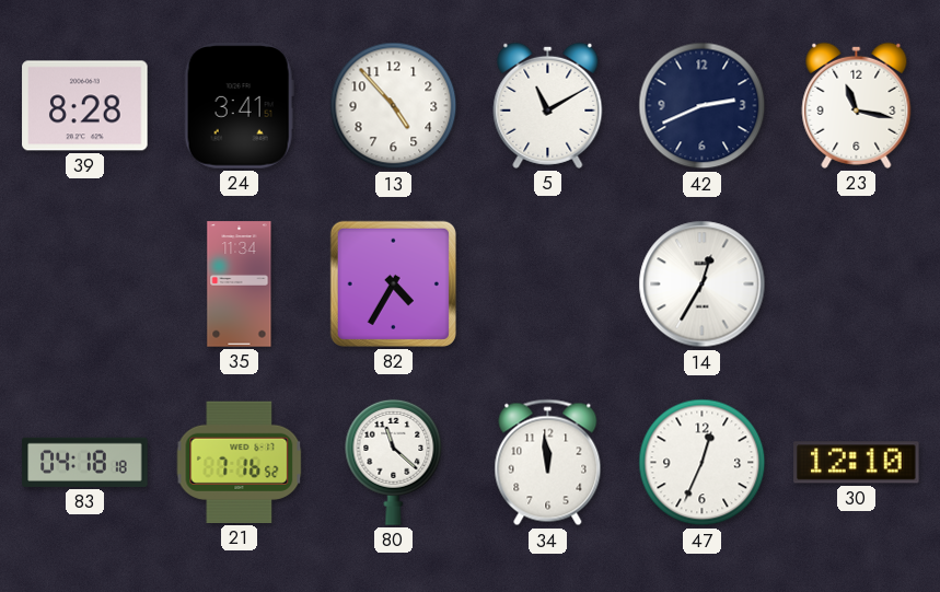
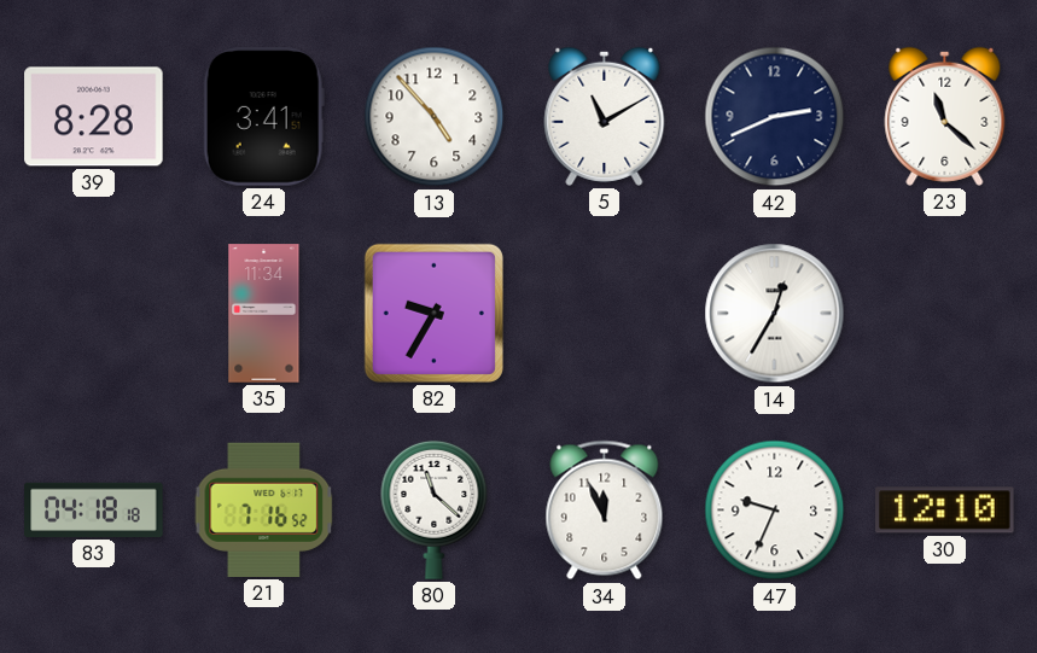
23: 11:17 -> 11:22
82: 4:35 -> 9:35
34: 11:59 -> 11:56
47: 12:34 -> 9:34
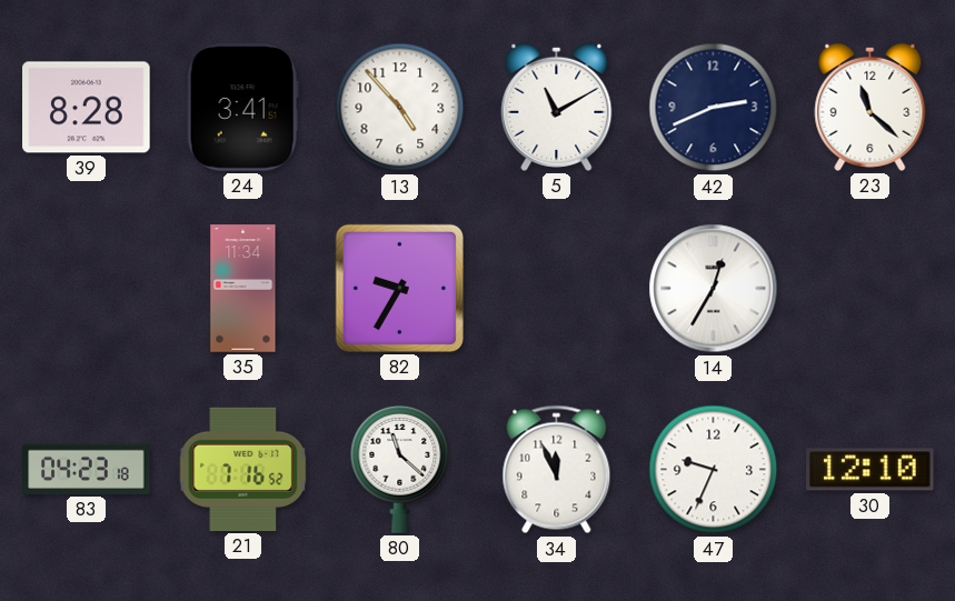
83: 04:18 -> 04:23
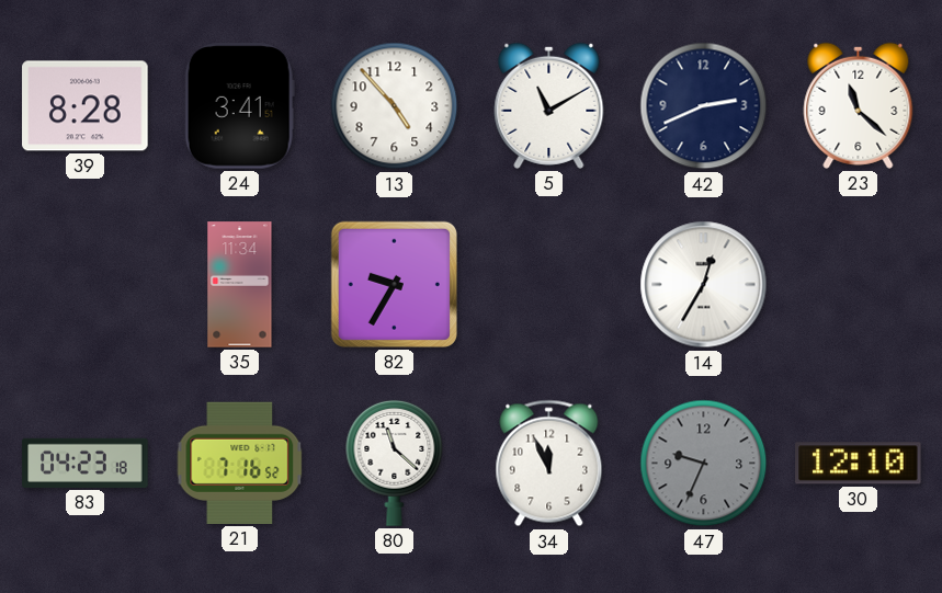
47 dial: white -> grey
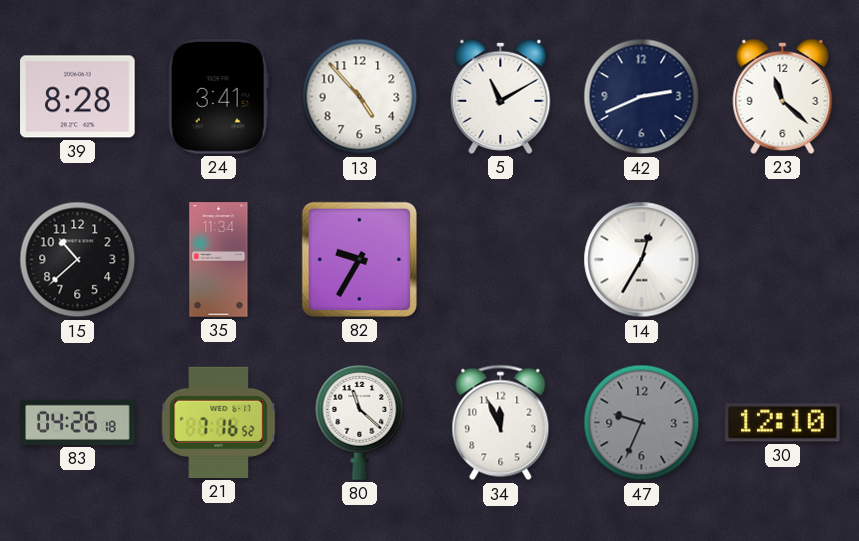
15: none -> 10:38
83: 04:23 -> 04:26
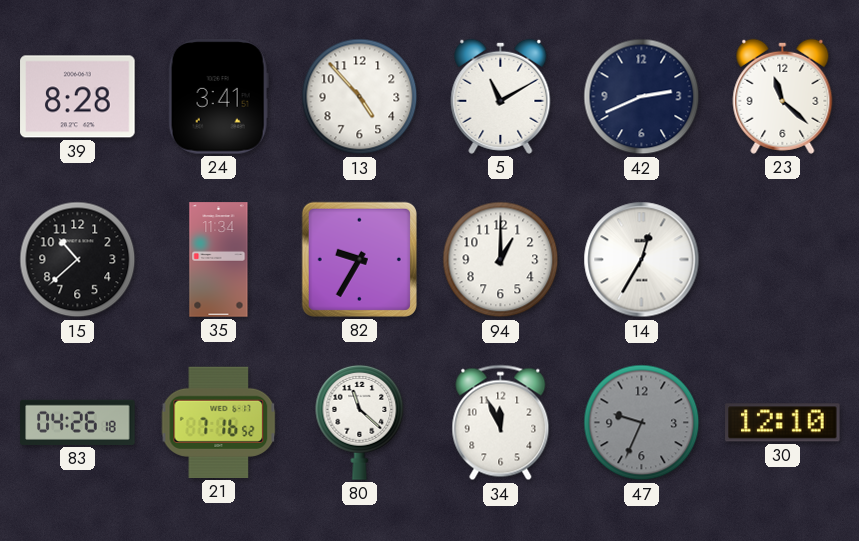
94: none -> 1:00
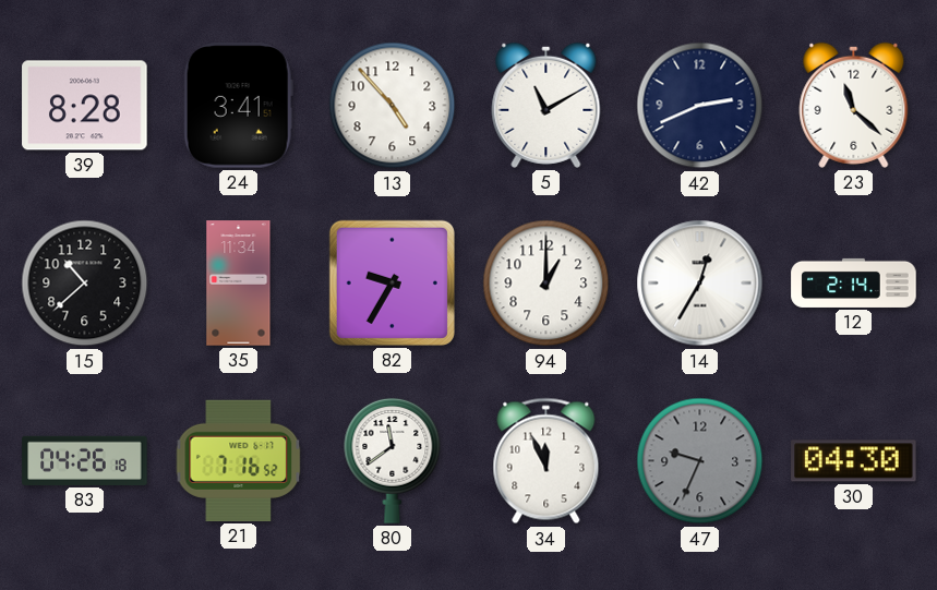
12: none -> 2:14
80: 11:22 -> 11:39
30: 12:10 -> 04:30
